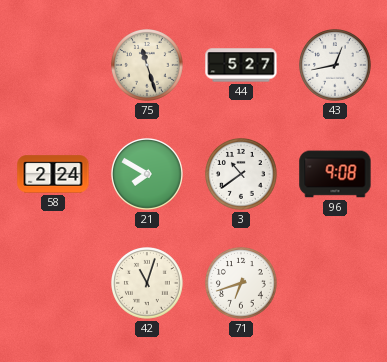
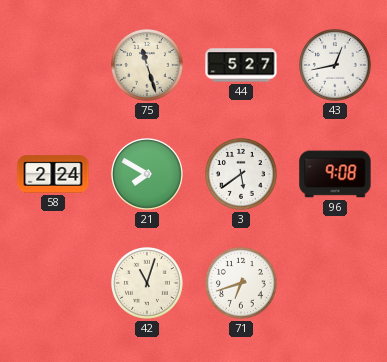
3: 10:39 -> 5:39
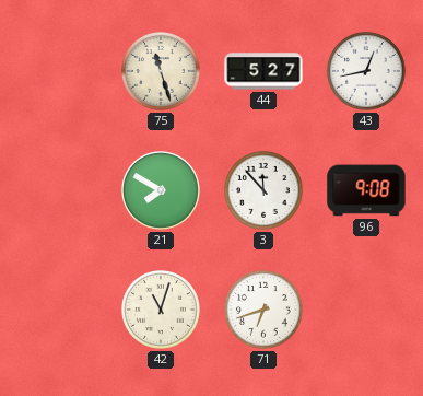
58: 2:24 -> none
3: 5:39 -> 11:53
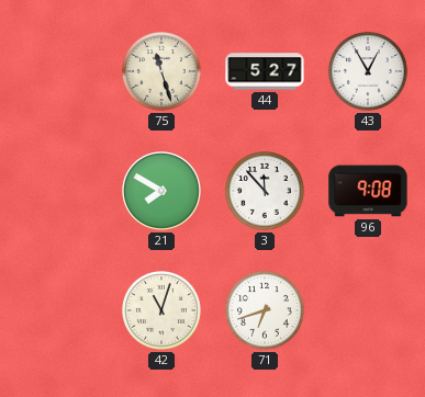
43: 12:43 -> 12:55
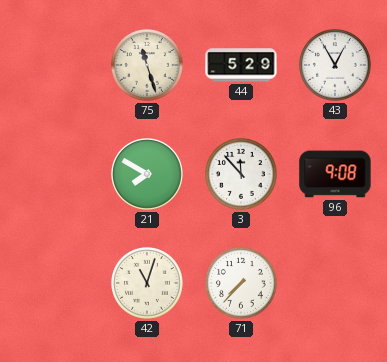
44: 5:27 -> 5:29
71: 6:42 -> 7:37
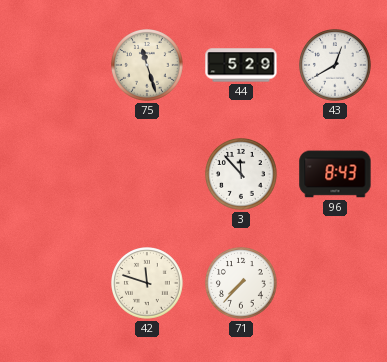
43: 12:55 -> 12:40
21: 7:50 -> none
96: 9:08 -> 8:43
42: 11:03 -> 11:48
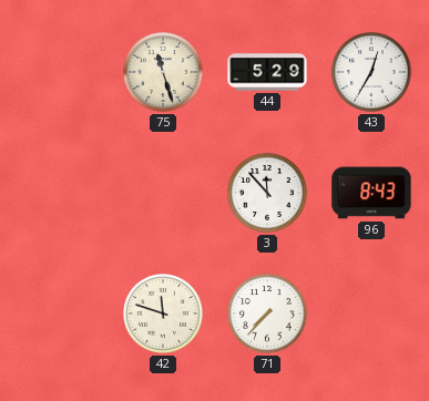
43: 12:40 -> 12:35
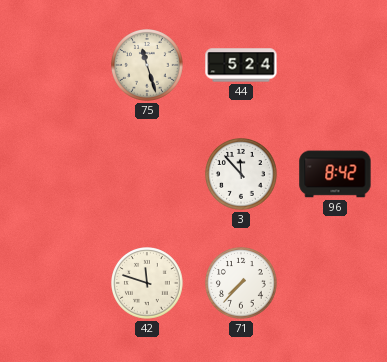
44: 5:29 -> 5:24
43: 12:35 -> none
96: 8:43 -> 8:42
